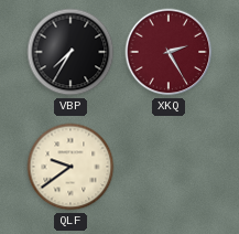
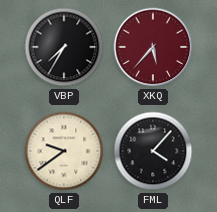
XKQ: 2:25 -> 5:37
FML: none -> 4:07
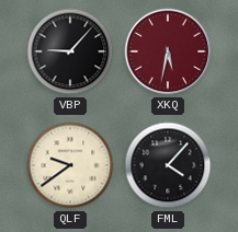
VBP: 7:35 -> 9:07
XKQ: 5:37 -> 5:32
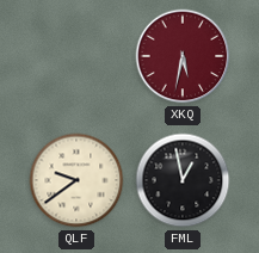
VBP: 9:07 -> none
FML: 4:07 -> 12:58
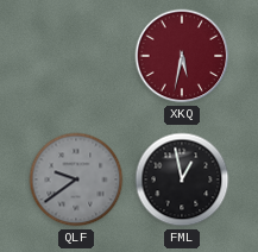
QLF dial: cream -> grey
